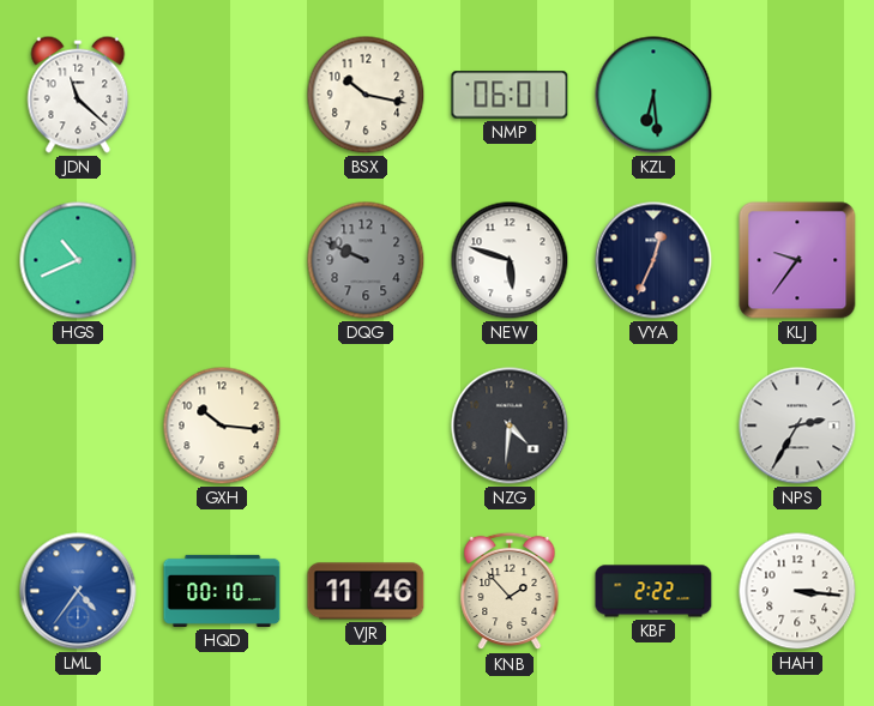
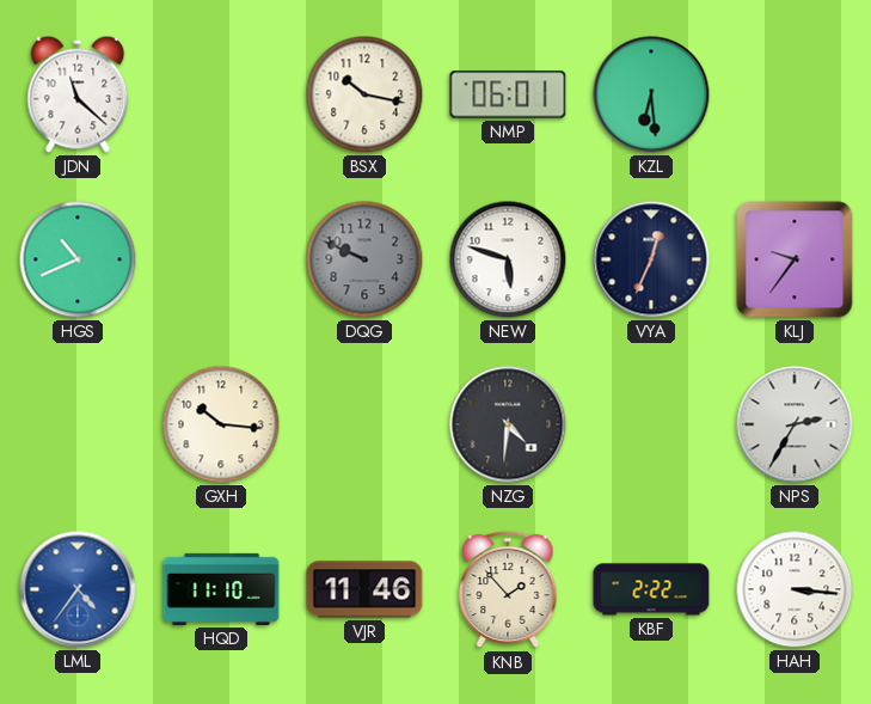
HQD: 00:10 -> 11:10
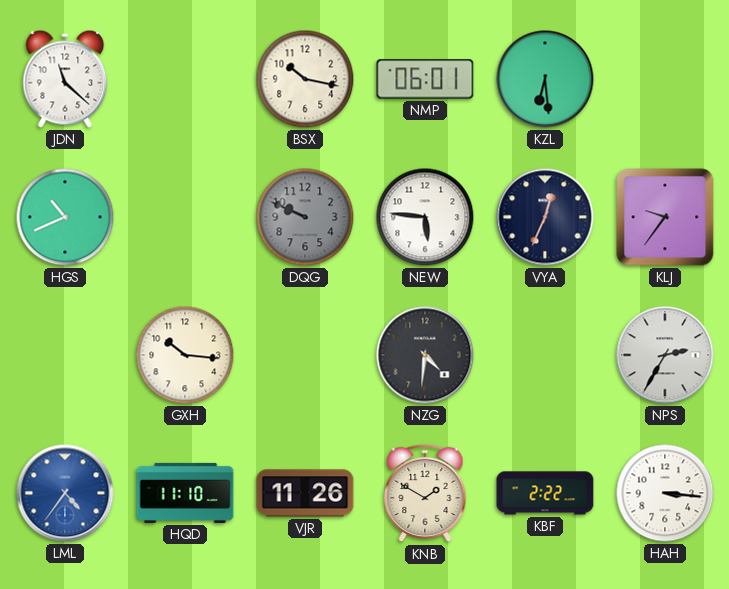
NEW: 5:48 -> 5:46
VJR: 11:46 -> 11:26
KNB: 1:53 -> 1:50
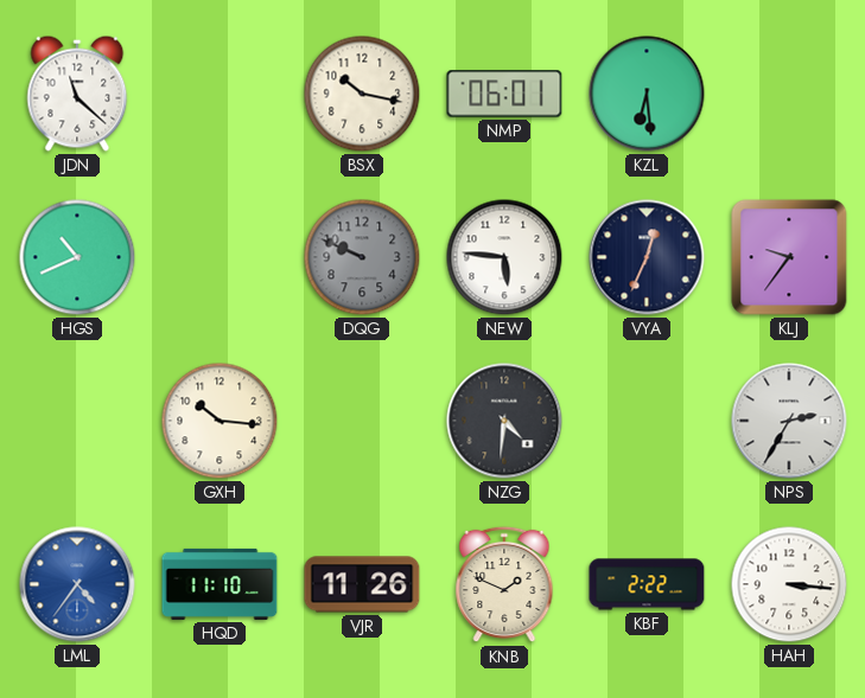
KNB: 1:50 -> 1:49
